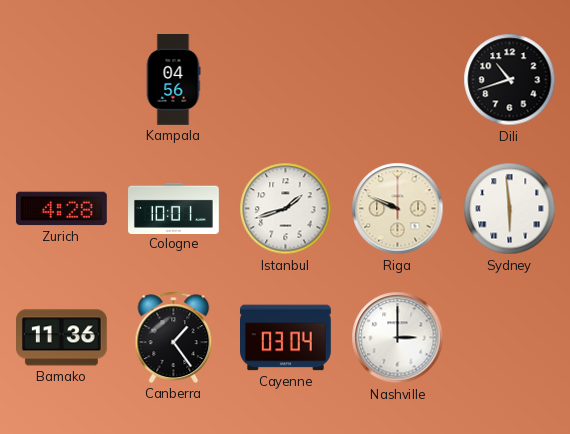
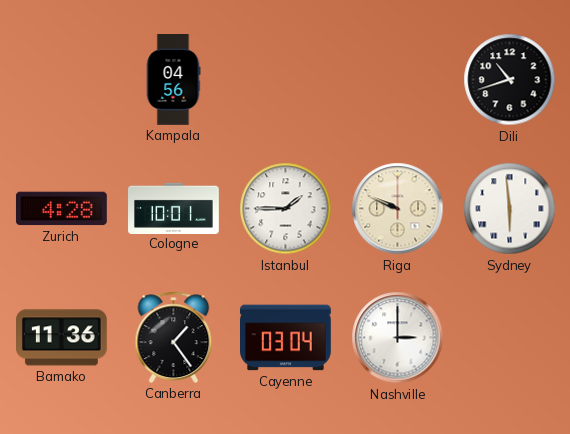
Istanbul: 1:42 -> 1:45
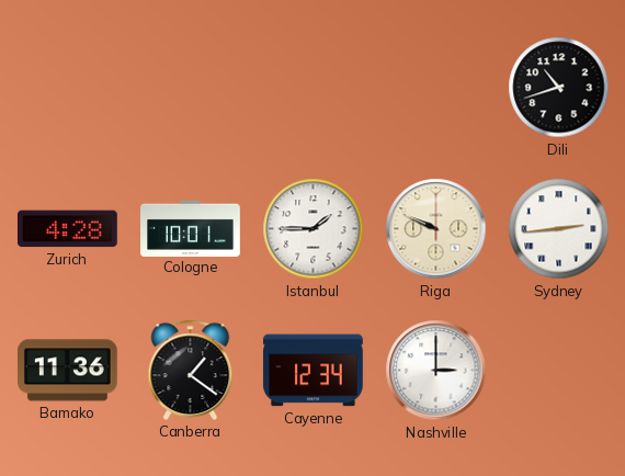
Kampala: 04:56 -> none
Sydney: 5:59 -> 2:44
Canberra: 1:24 -> 1:21
Cayenne: 03:04 -> 12:34
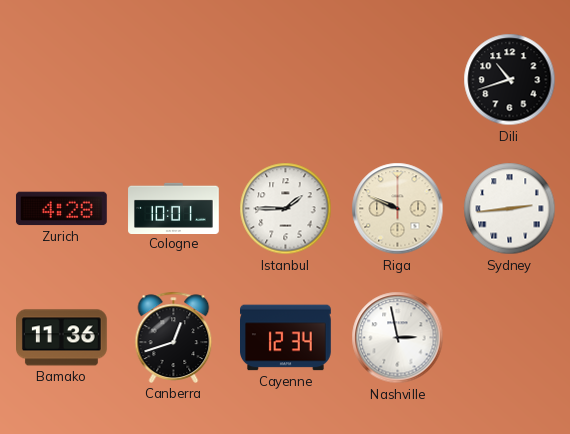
Canberra: 1:21 -> 12:42
Nashville: 3:00 -> 2:58
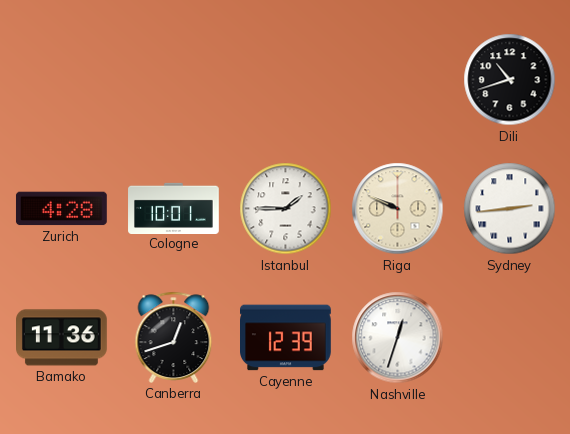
Cayenne: 12:34 -> 12:39
Nashville: 2:58 -> 12:33
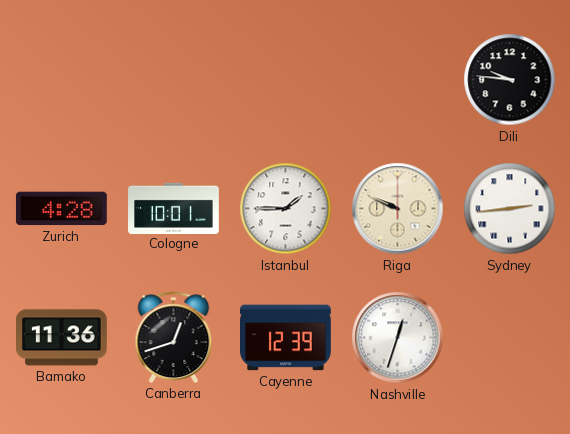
Dili: 10:42 -> 9:46
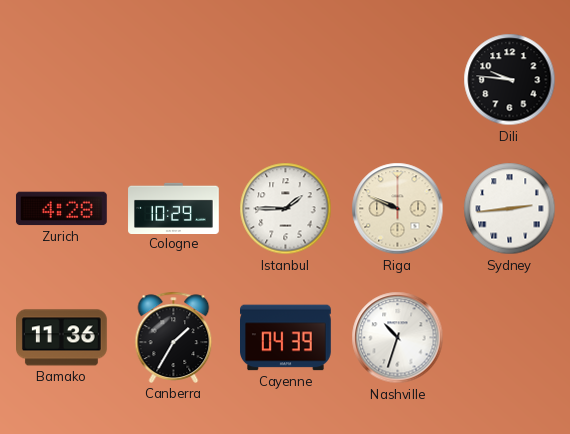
Cologne: 10:01 -> 10:29
Canberra: 12:42 -> 1:35
Cayenne: 12:39 -> 04:39
Nashville: 12:33 -> 10:33
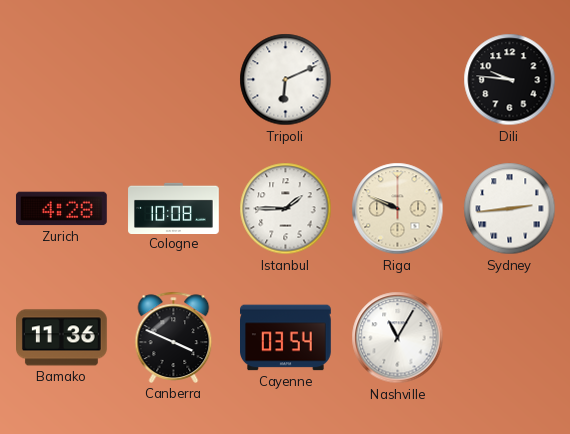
Tripoli: none -> 6:11
Cologne: 10:29 -> 10:08
Canberra: 1:35 -> 3:49
Cayenne: 04:39 -> 03:54
Nashville: 10:33 -> 11:05
